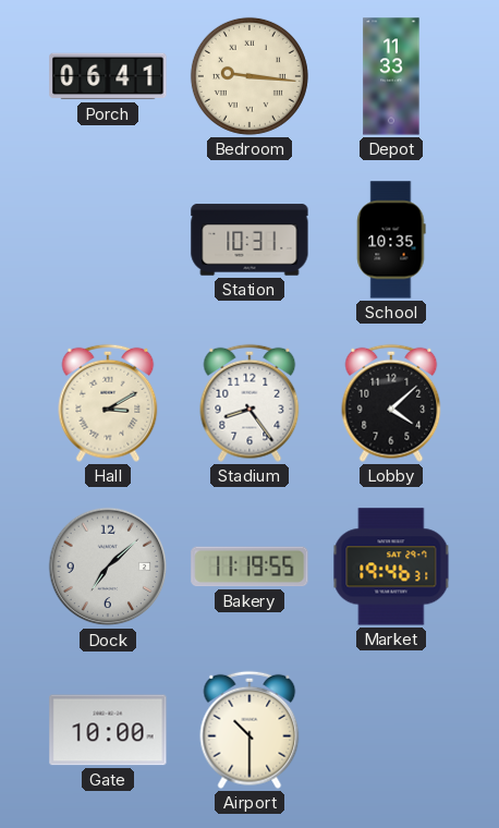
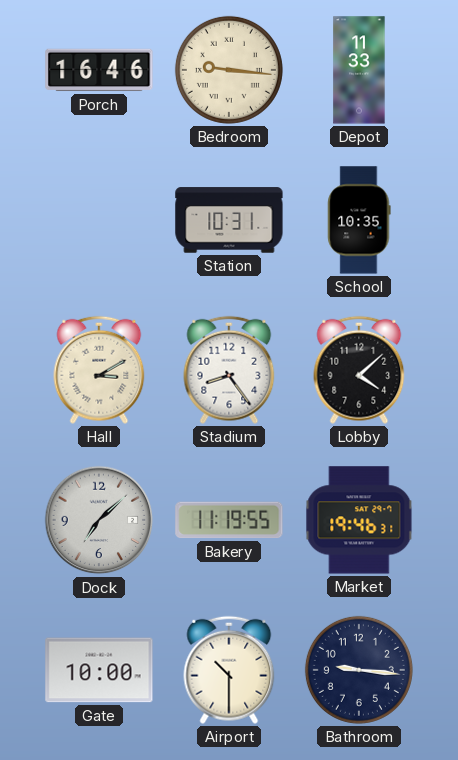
Porch: 06:41 -> 16:46
Bathroom: none -> 9:16
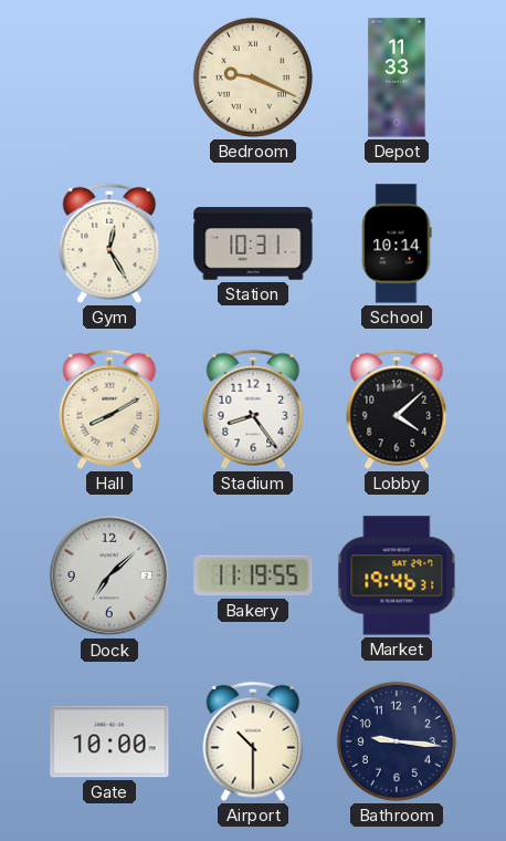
Porch: 16:46 -> none
Bedroom: 9:16 -> 9:19
Gym: none -> 12:25
School: 10:35 -> 10:14
Hall: 3:10 -> 8:10
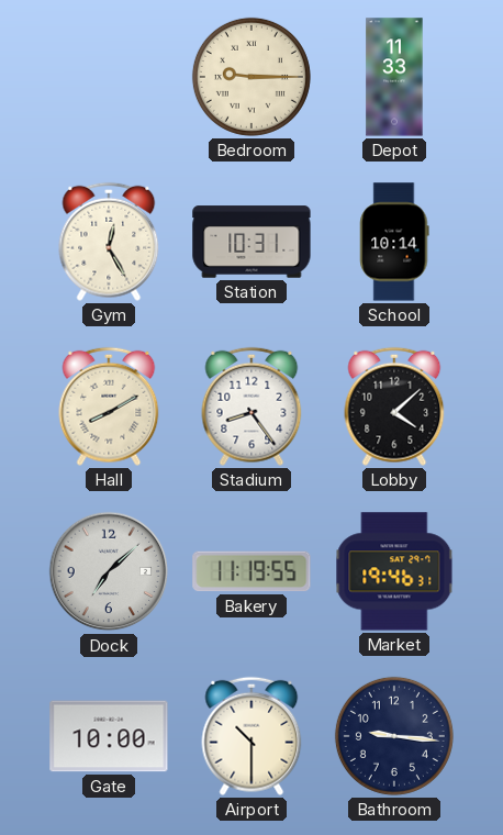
Bedroom: 9:19 -> 9:15
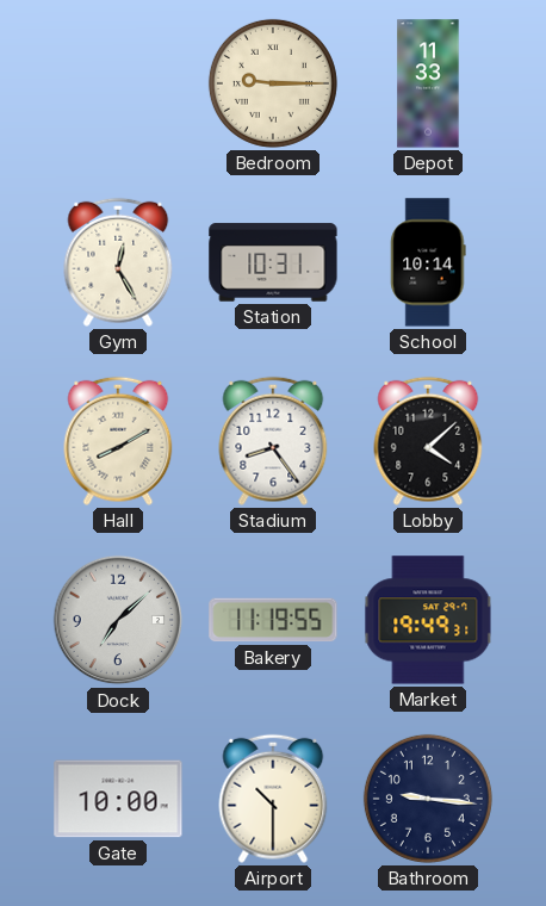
Market: 19:46 -> 19:49
